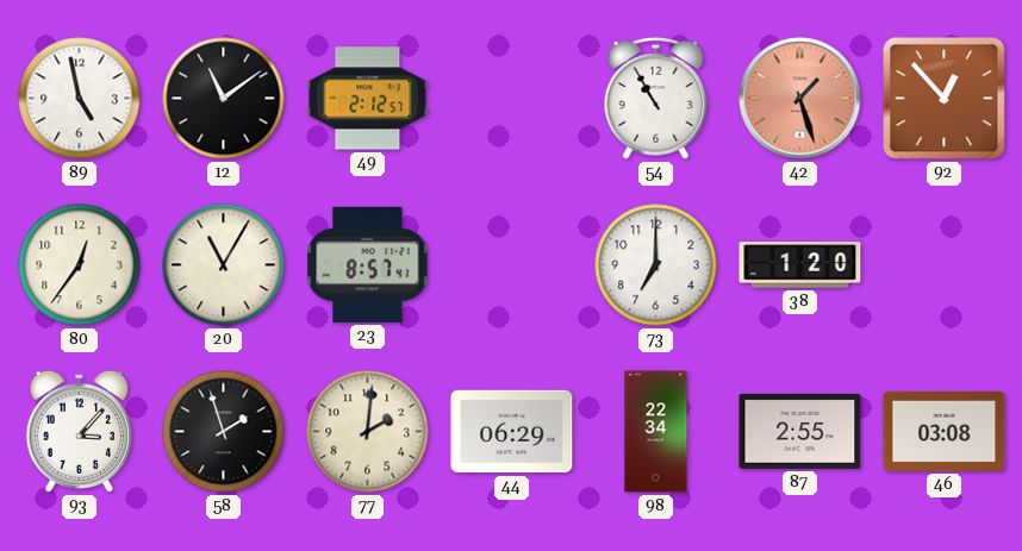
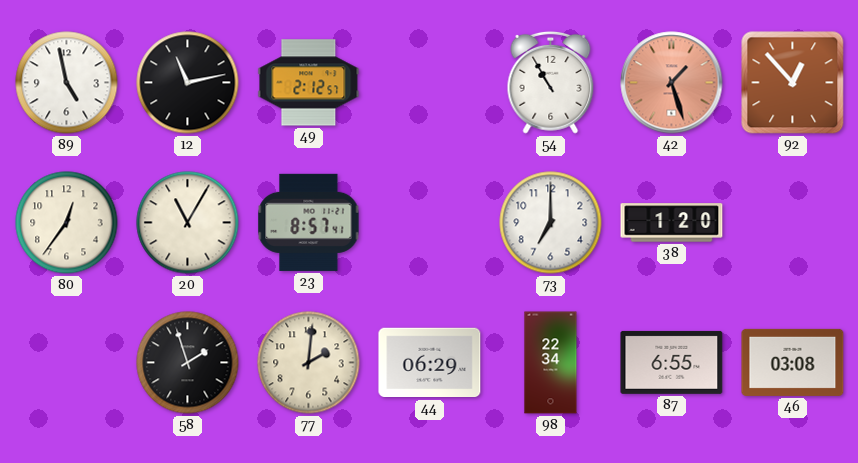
12: 11:09 -> 11:13
93: 3:07 -> none
87: 2:55 -> 6:55
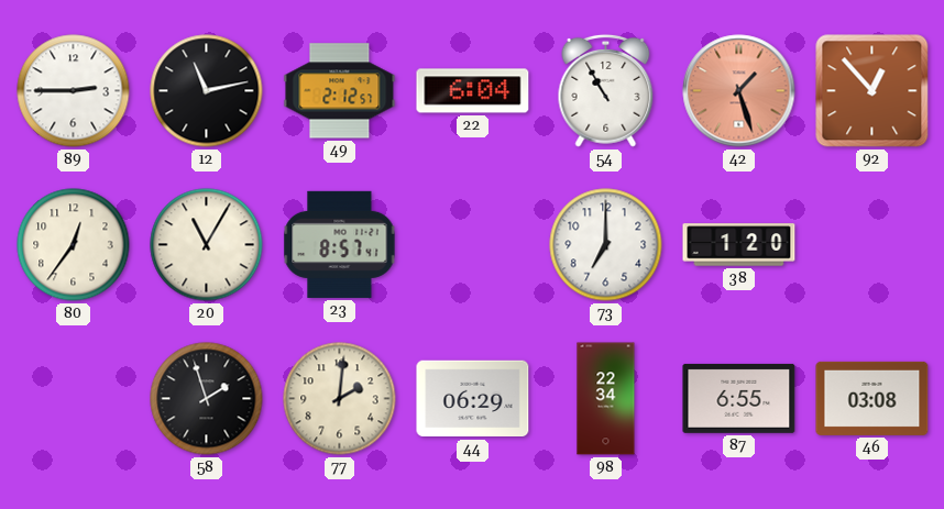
89: 4:58 -> 2:45
22: none -> 6:04
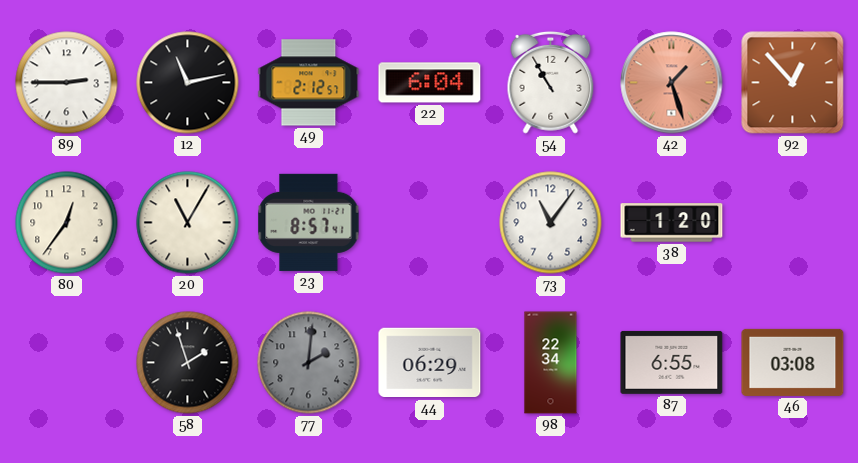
73: 7:00 -> 11:06
77 dial: cream -> grey
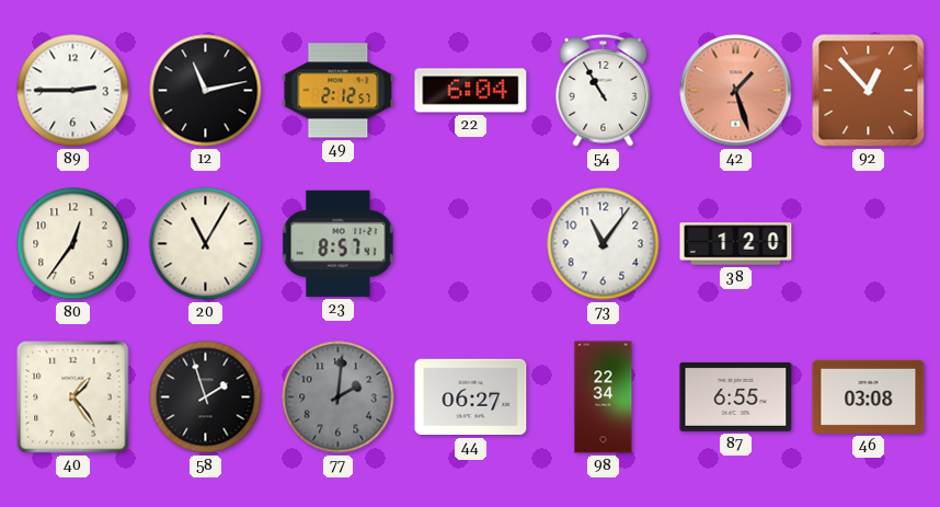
40: none -> 1:24
44: 06:29 -> 06:27
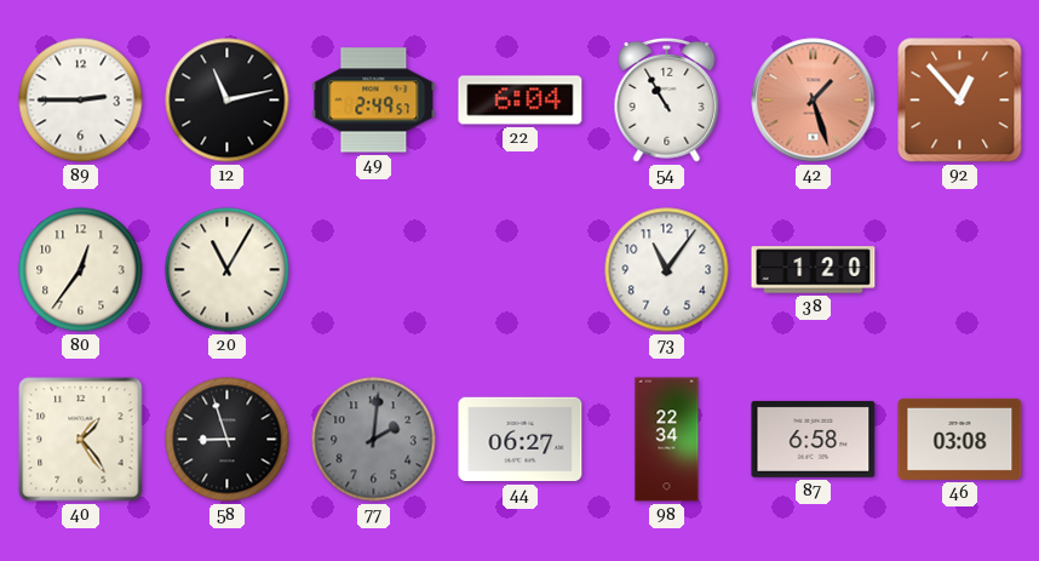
49: 2:12 -> 2:49
23: 8:57 -> none
58: 1:57 -> 8:57
87: 6:55 -> 6:58
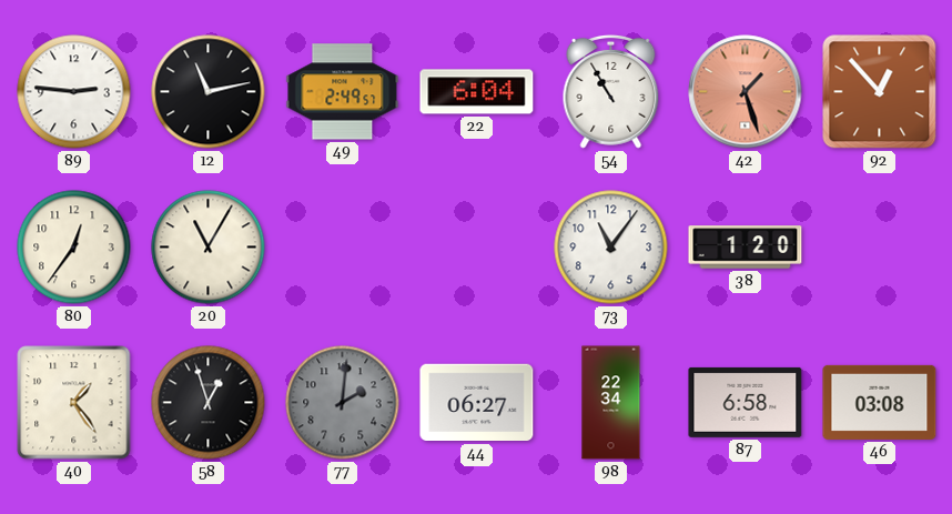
89: 2:45 -> 2:46
58: 8:57 -> 12:57
